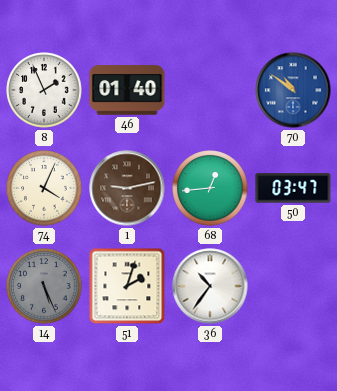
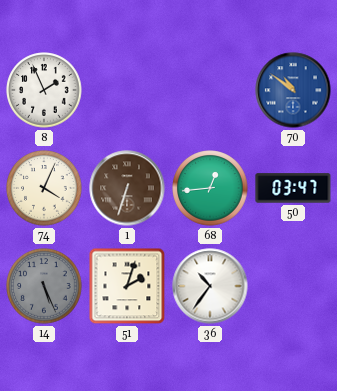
46: 01:40 -> none
1: 9:13 -> 6:33
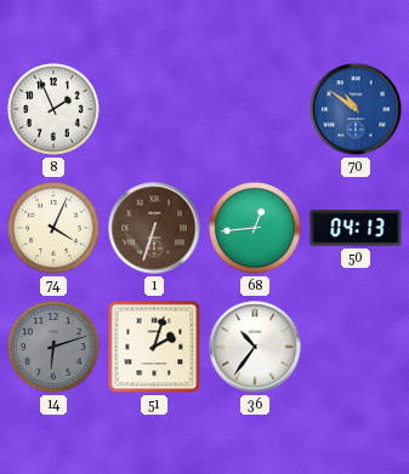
50: 03:47 -> 04:13
14: 5:26 -> 6:12
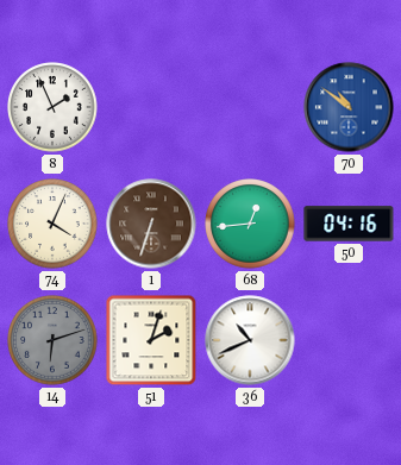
50: 04:13 -> 04:16
36: 10:36 -> 10:41
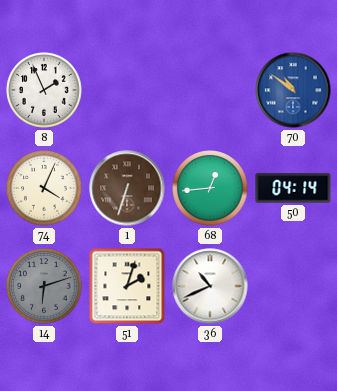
50: 04:16 -> 04:14
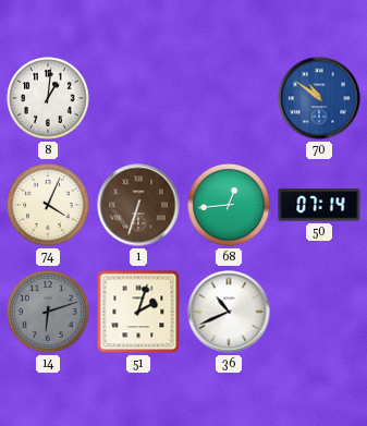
8: 1:56 -> 1:01
50: 04:14 -> 07:14
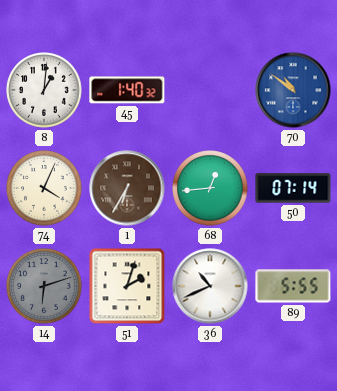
45: none -> 1:40
1: 6:33 -> 6:35
89: none -> 5:55
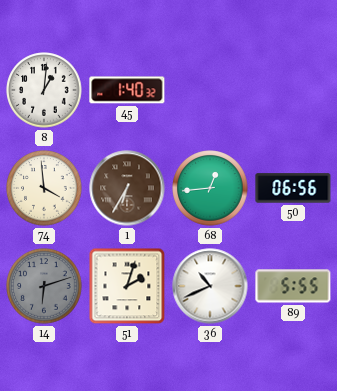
70: 10:51 -> none
74: 4:04 -> 3:59
50: 07:14 -> 06:56
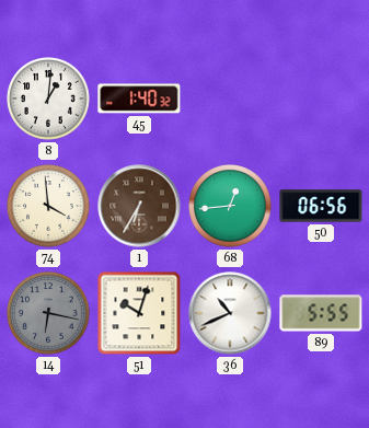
14: 6:12 -> 6:17
51: 2:03 -> 10:03
